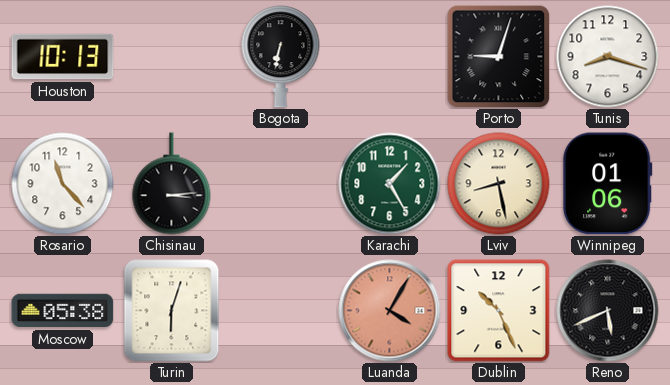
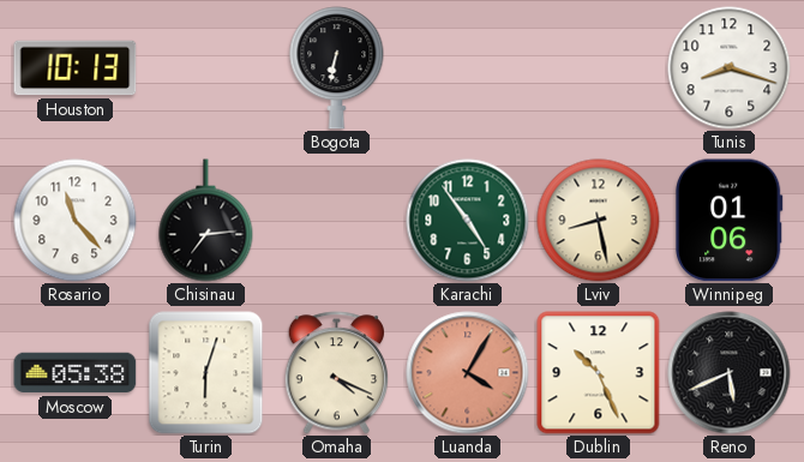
Porto: 9:03 -> none
Chisinau: 3:14 -> 7:14
Karachi: 1:25 -> 4:54
Omaha: none -> 4:19
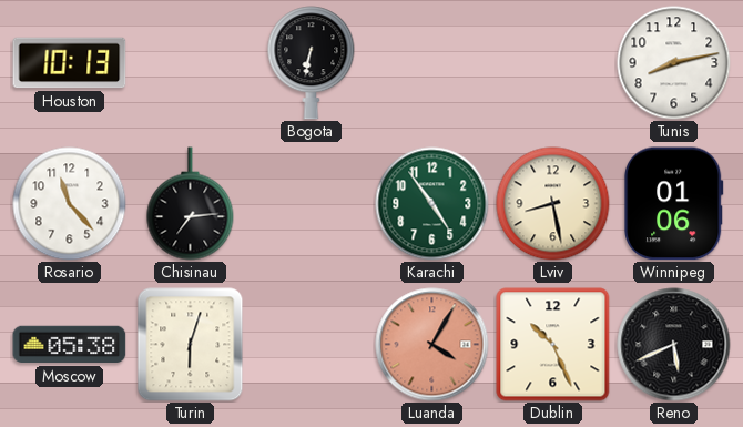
Tunis: 8:18 -> 8:13
Omaha: 4:19 -> none
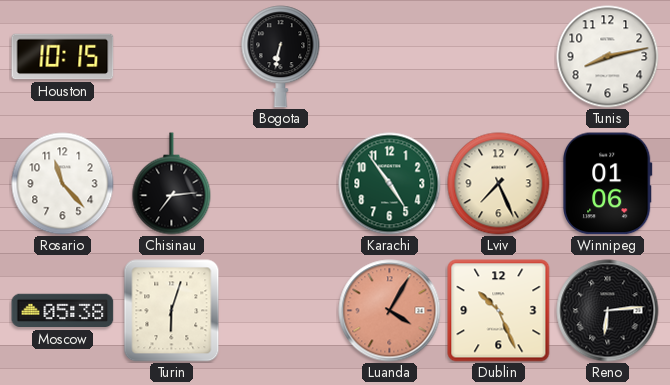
Houston: 10:13 -> 10:15
Lviv: 8:28 -> 7:26
Reno: 5:41 -> 6:14
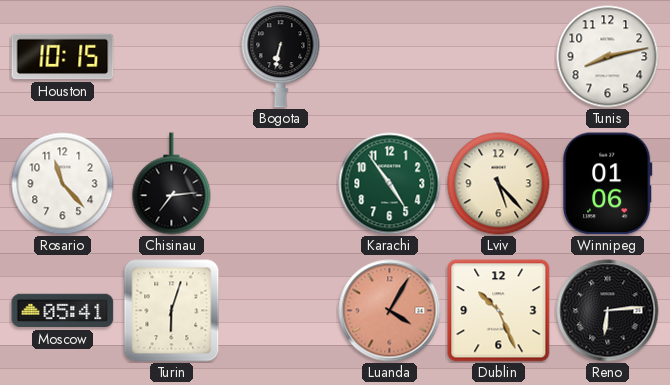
Lviv: 7:26 -> 5:23
Moscow: 05:38 -> 05:41
